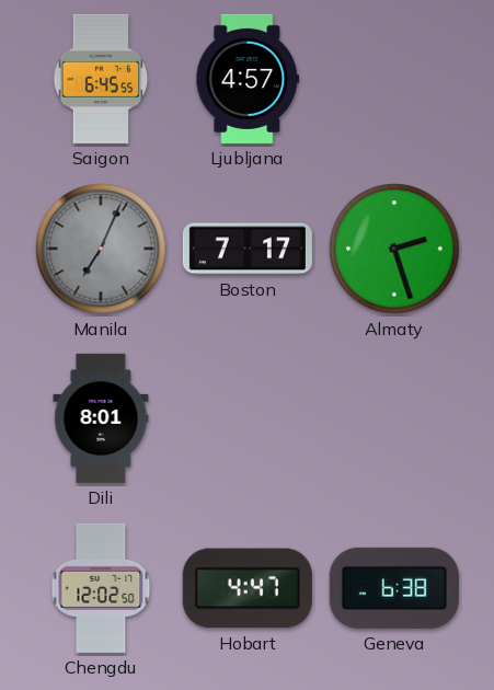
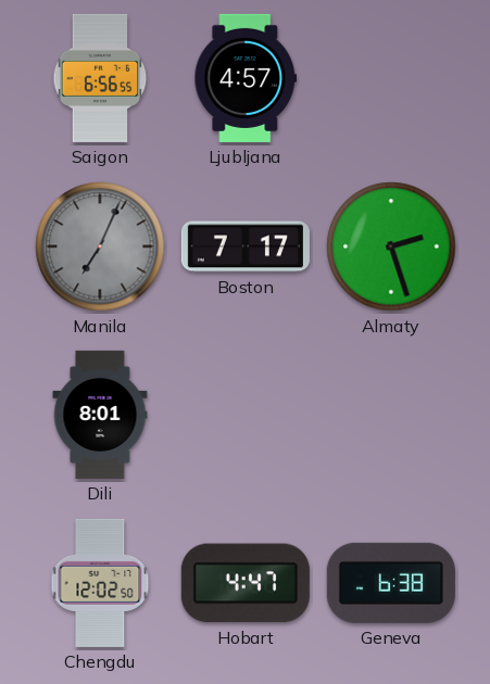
Saigon: 6:45 -> 6:56
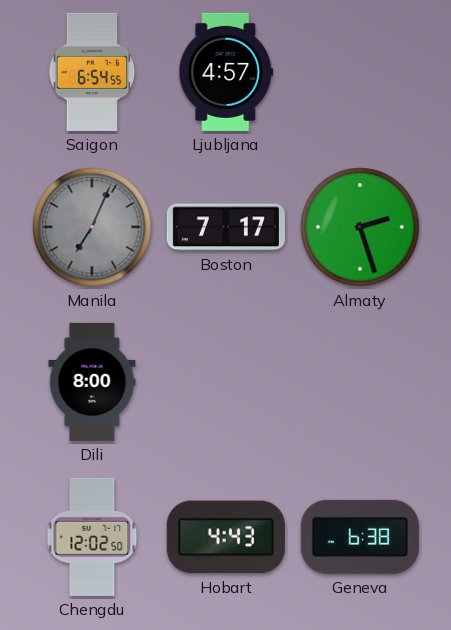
Saigon: 6:56 -> 6:54
Dili: 8:01 -> 8:00
Hobart: 4:47 -> 4:43
